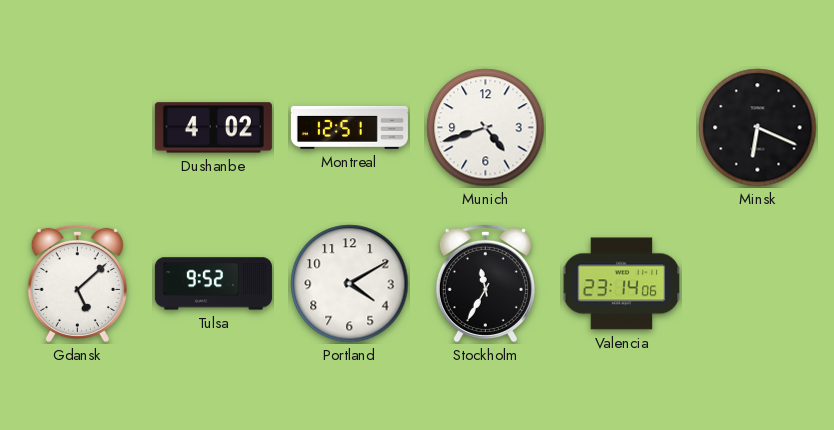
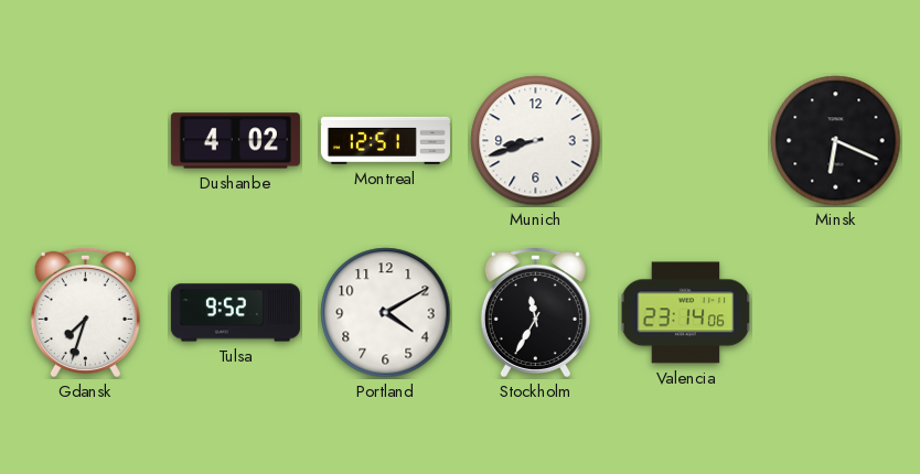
Munich: 4:42 -> 8:42
Gdansk: 5:08 -> 7:33
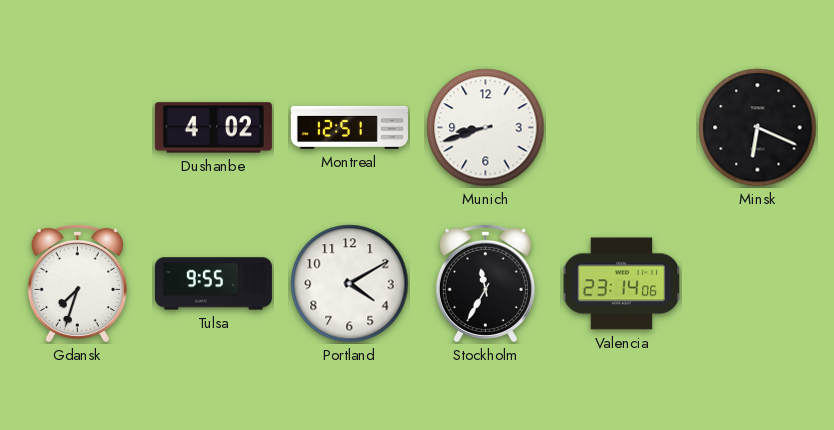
Tulsa: 9:52 -> 9:55
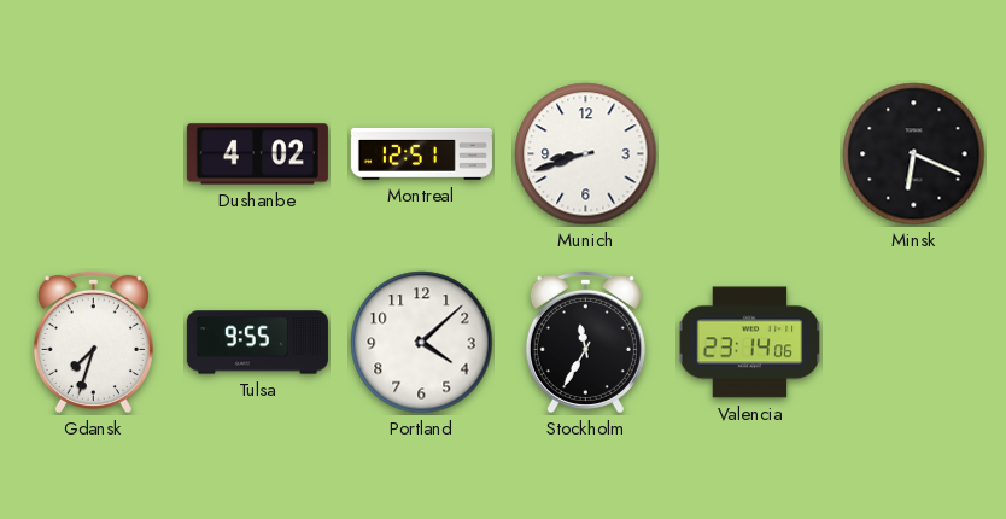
Portland: 4:10 -> 4:08
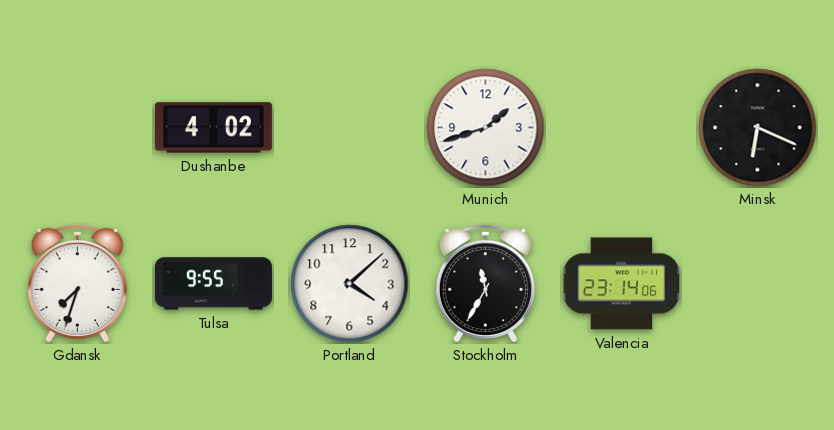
Montreal: 12:51 -> none
Munich: 8:42 -> 1:42
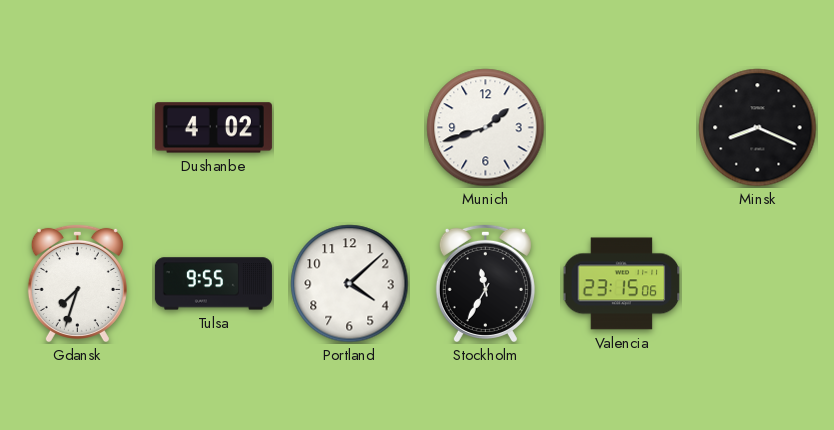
Minsk: 6:19 -> 8:19
Valencia: 23:14 -> 23:15
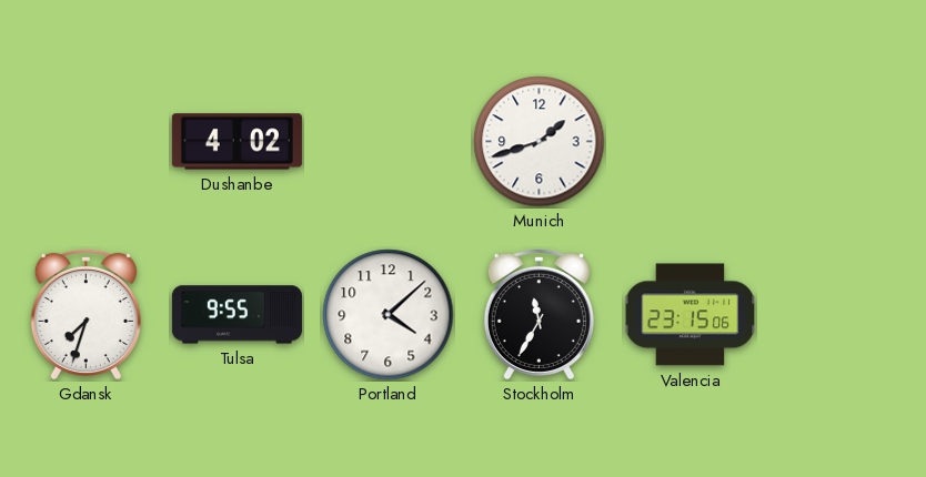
Minsk: 8:19 -> none
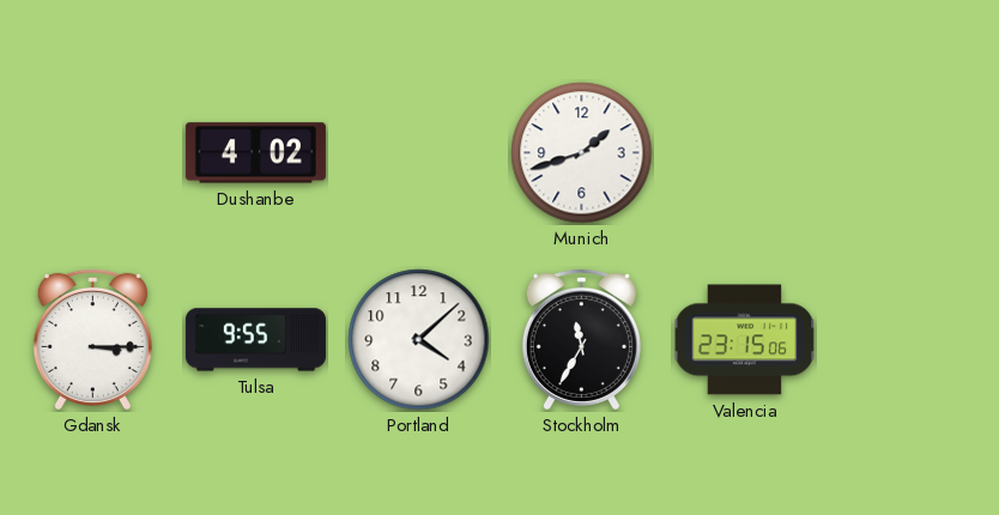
Gdansk: 7:33 -> 3:15
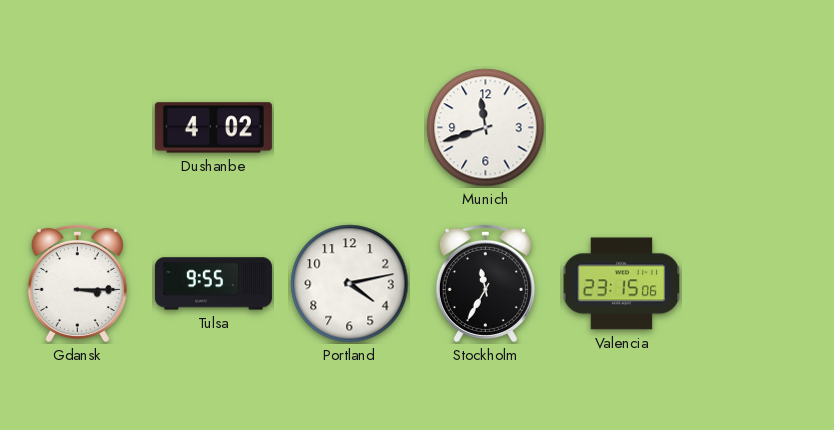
Munich: 1:42 -> 11:42
Portland: 4:08 -> 4:13
